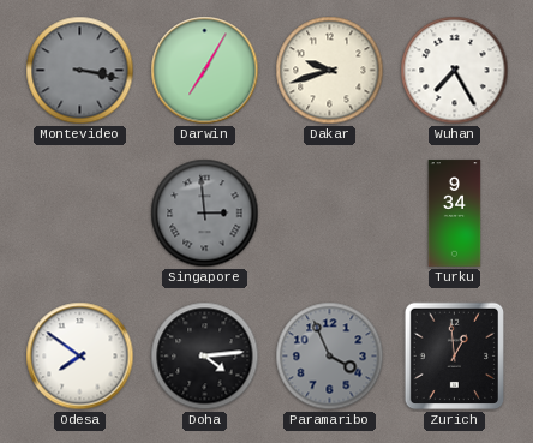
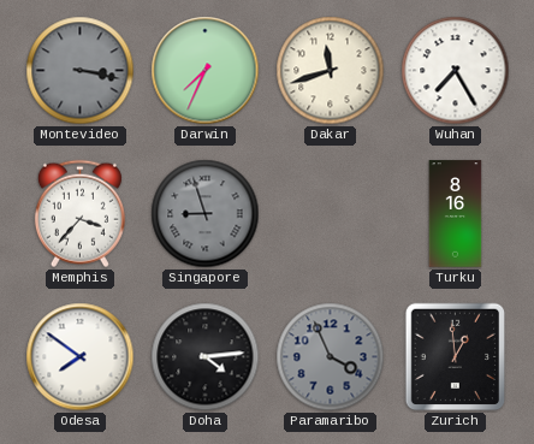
Darwin: 7:05 -> 7:34
Dakar: 9:42 -> 11:42
Memphis: none -> 3:37
Singapore: 2:59 -> 8:57
Turku: 9:34 -> 8:16
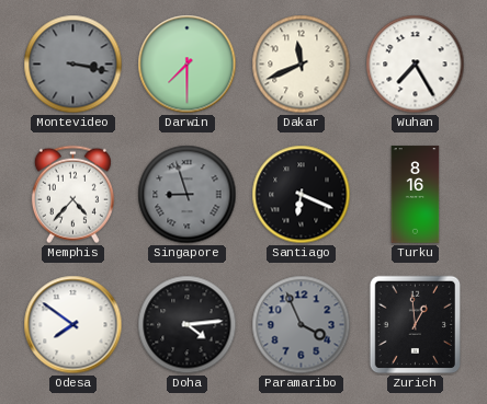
Darwin: 7:34 -> 7:30
Dakar: 11:42 -> 11:41
Memphis: 3:37 -> 4:37
Santiago: none -> 6:19
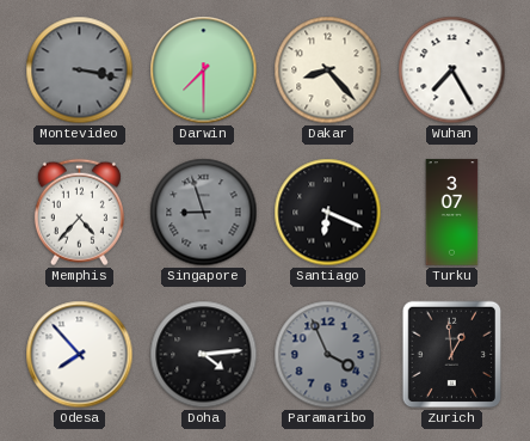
Dakar: 11:41 -> 8:23
Turku: 8:16 -> 3:07
Odesa: 7:51 -> 7:53
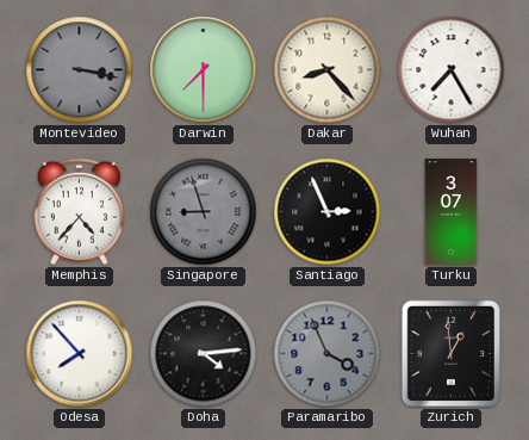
Santiago: 6:19 -> 2:56
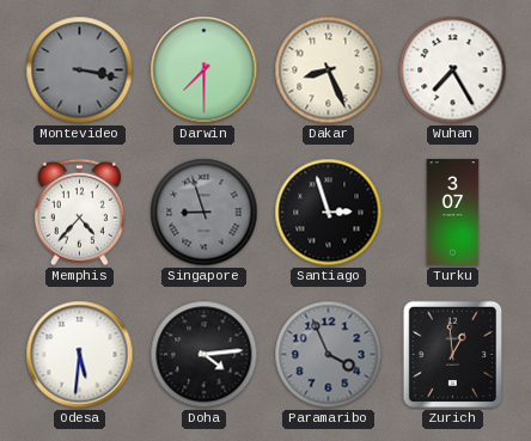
Dakar: 8:23 -> 8:26
Santiago: 2:56 -> 2:57
Odesa: 7:53 -> 5:31
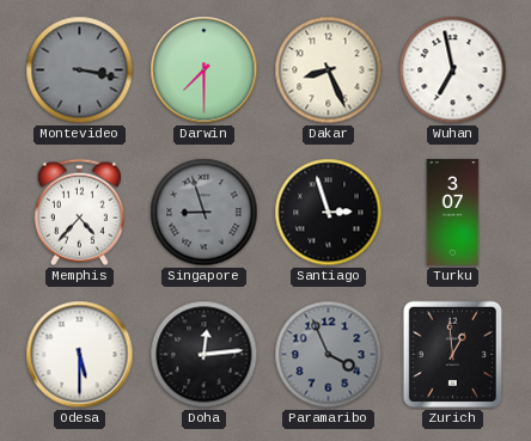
Wuhan: 7:25 -> 6:58
Odesa: 5:31 -> 5:30
Doha: 4:14 -> 12:14
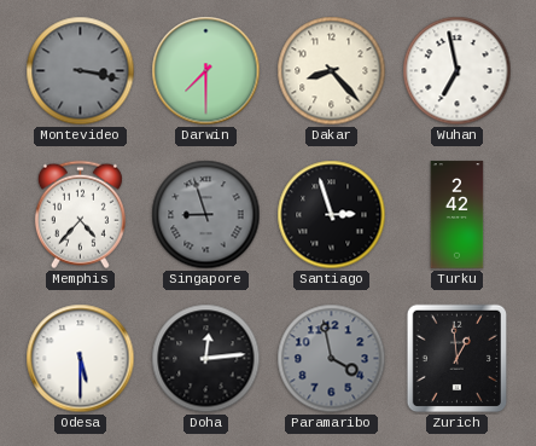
Dakar: 8:26 -> 8:23
Turku: 3:07 -> 2:42
Paramaribo: 3:56 -> 3:58
